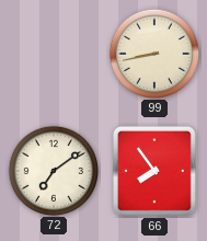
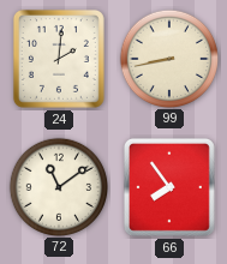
24: none -> 2:01
72: 7:09 -> 11:09
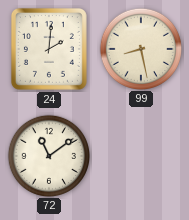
99: 8:43 -> 8:28
66: 7:54 -> none
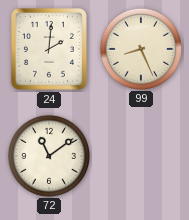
99: 8:28 -> 8:26
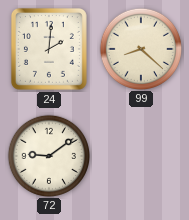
99: 8:26 -> 8:22
72: 11:09 -> 9:09
